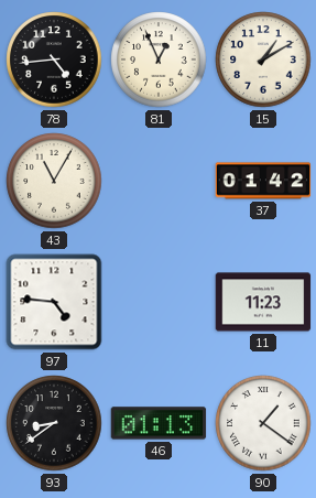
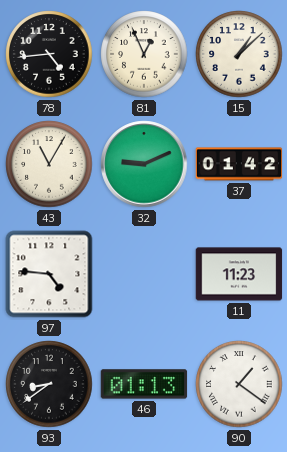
15: 1:10 -> 1:08
32: none -> 9:11
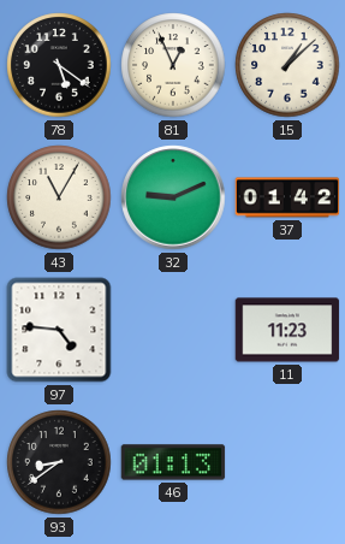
78: 4:44 -> 5:21
90: 1:21 -> none
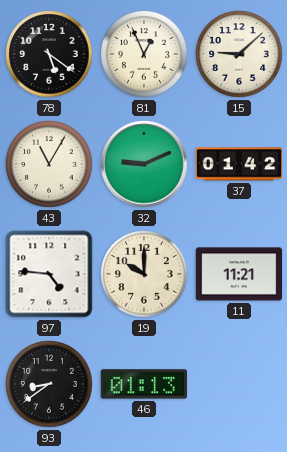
15: 1:08 -> 9:08
19: none -> 10:00
11: 11:23 -> 11:21
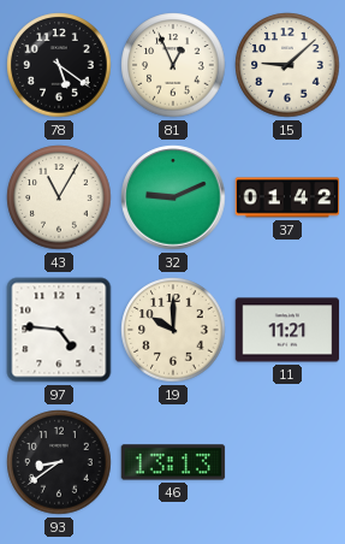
46: 01:13 -> 13:13
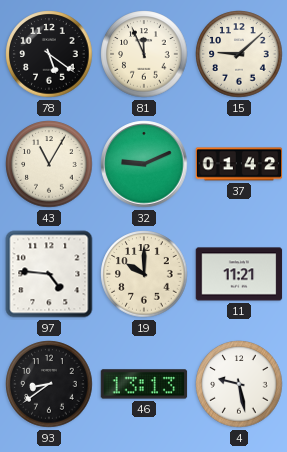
81: 12:56 -> 11:56
4: none -> 9:28
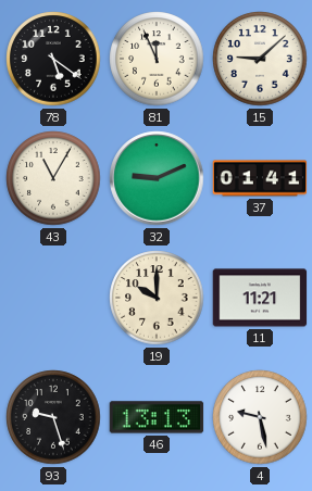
37: 01:42 -> 01:41
97: 4:46 -> none
93: 8:39 -> 9:27
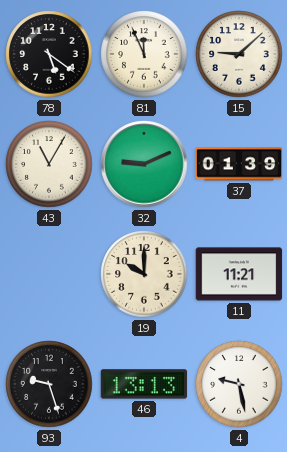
37: 01:41 -> 01:39
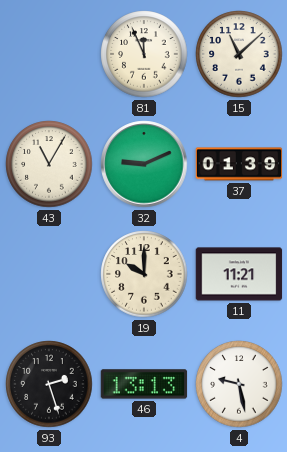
78: 5:21 -> none
15: 9:08 -> 11:08
93: 9:27 -> 2:27
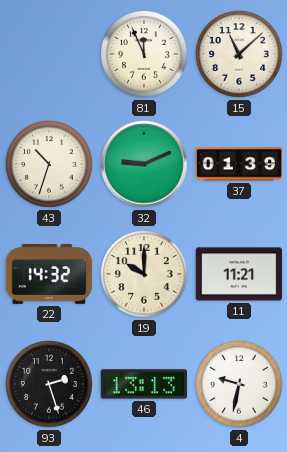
43: 11:05 -> 10:33
22: none -> 14:32
4: 9:28 -> 9:32
